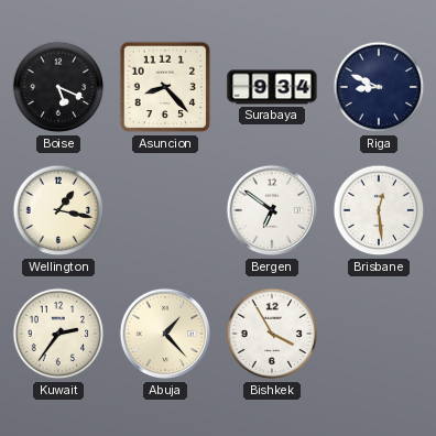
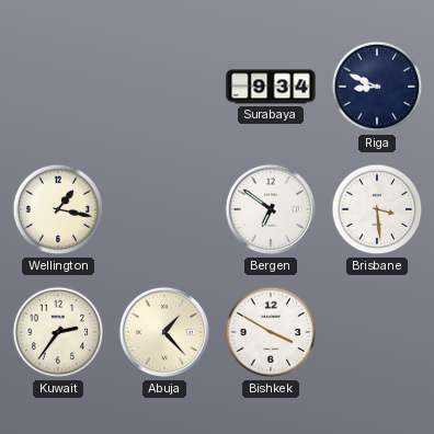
Boise: 5:19 -> none
Asuncion: 8:23 -> none
Brisbane: 12:29 -> 3:29
Bishkek: 3:55 -> 3:50
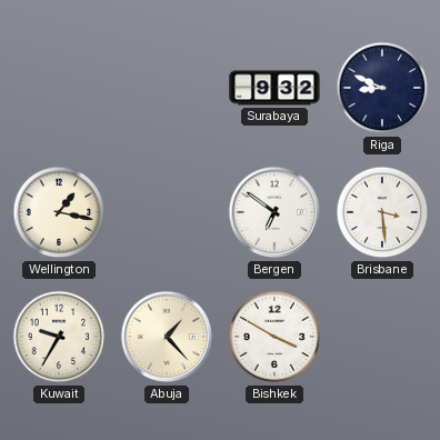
Surabaya: 9:34 -> 9:32
Kuwait: 2:36 -> 9:35
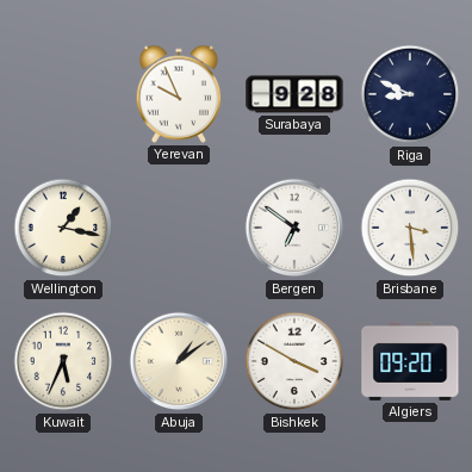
Yerevan: none -> 9:56
Surabaya: 9:32 -> 9:28
Kuwait: 9:35 -> 5:34
Abuja: 1:23 -> 1:09
Algiers: none -> 09:20
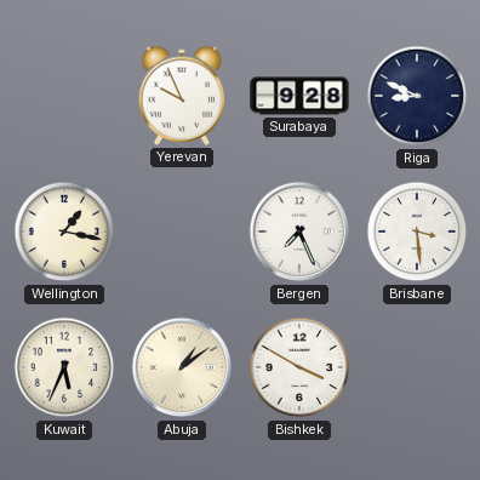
Bergen: 6:51 -> 7:26
Algiers: 09:20 -> none
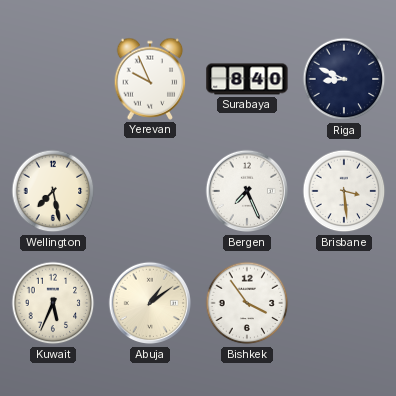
Surabaya: 9:28 -> 8:40
Wellington: 1:17 -> 7:28
Bishkek: 3:50 -> 3:54
